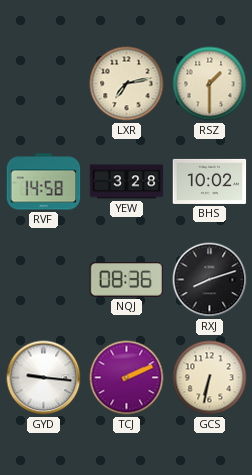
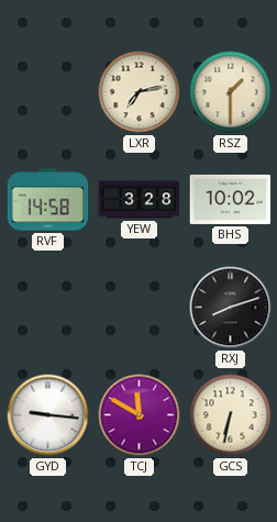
NQJ: 08:36 -> none
TCJ: 2:11 -> 11:50
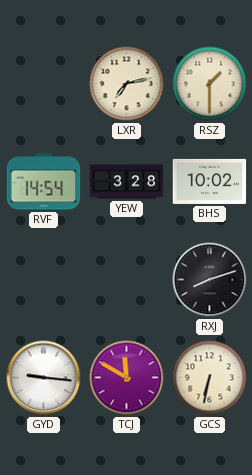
RVF: 14:58 -> 14:54
